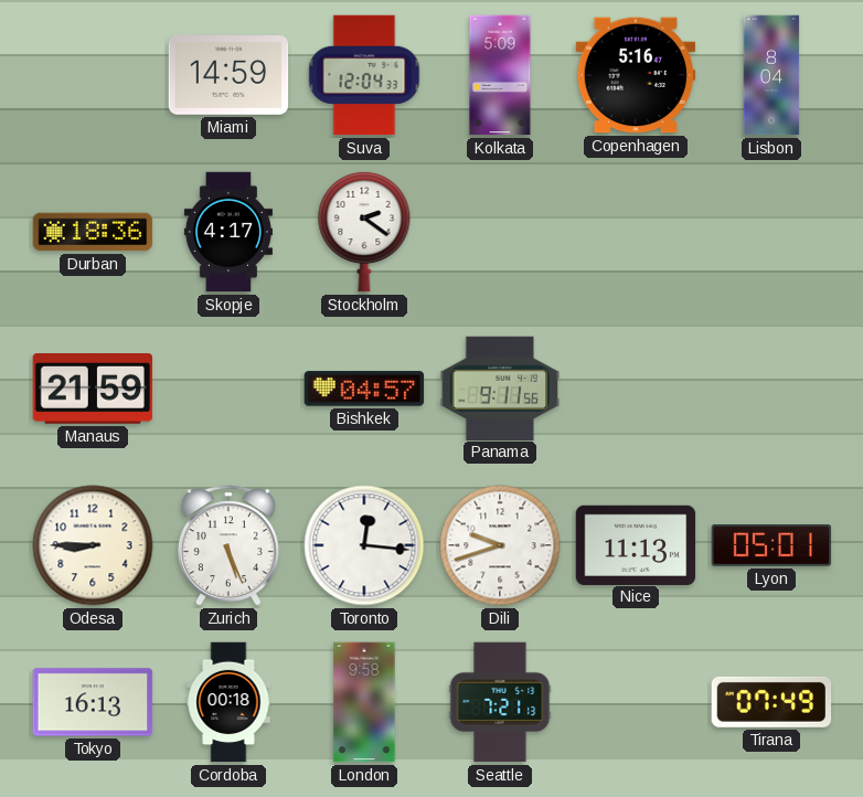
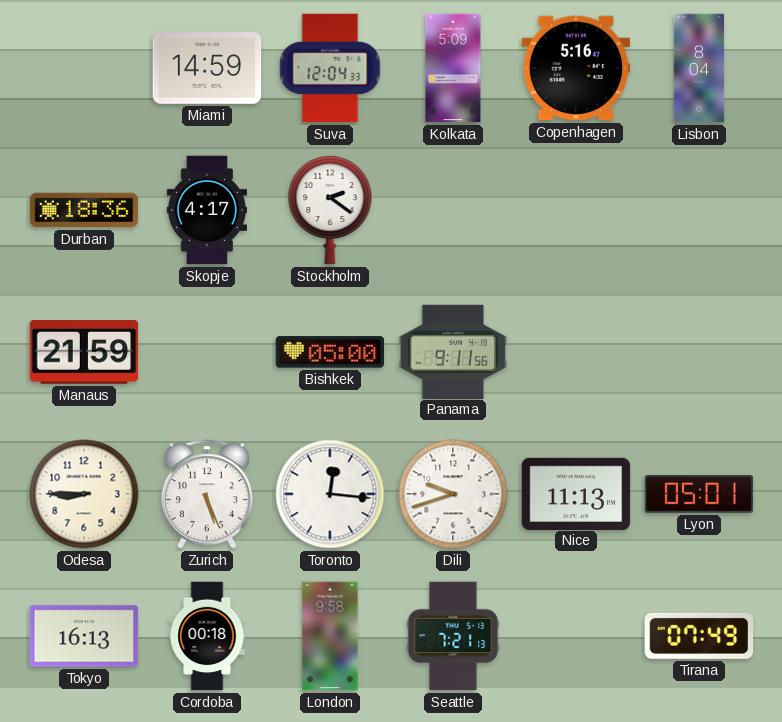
Bishkek: 04:57 -> 05:00
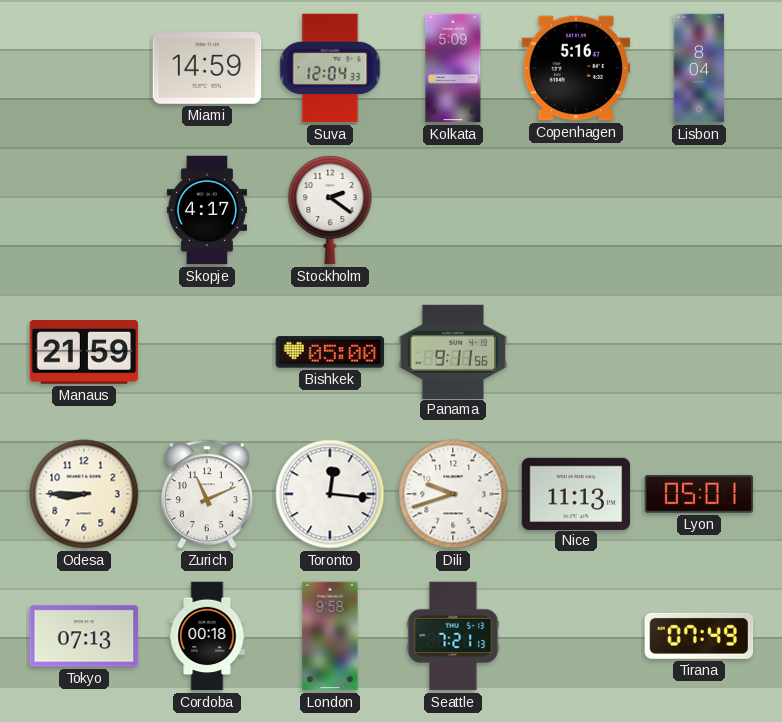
Durban: 18:36 -> none
Zurich: 5:26 -> 11:11
Tokyo: 16:13 -> 07:13
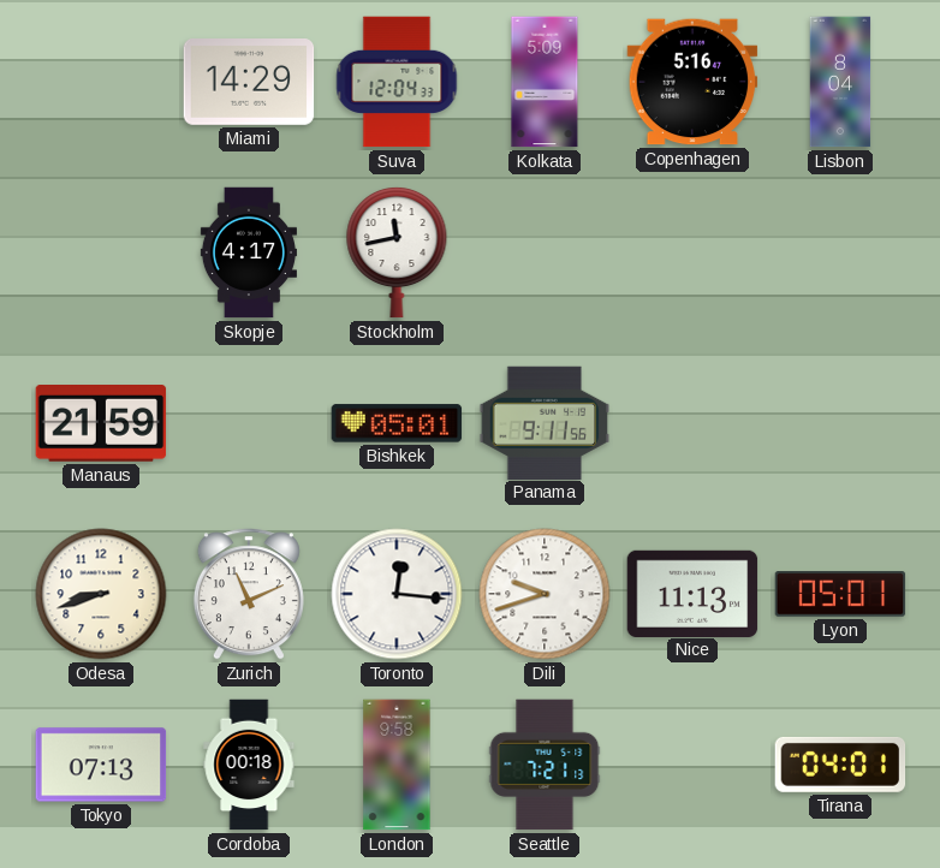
Miami: 14:59 -> 14:29
Stockholm: 2:21 -> 11:43
Bishkek: 05:00 -> 05:01
Odesa: 8:45 -> 8:42
Tirana: 07:49 -> 04:01
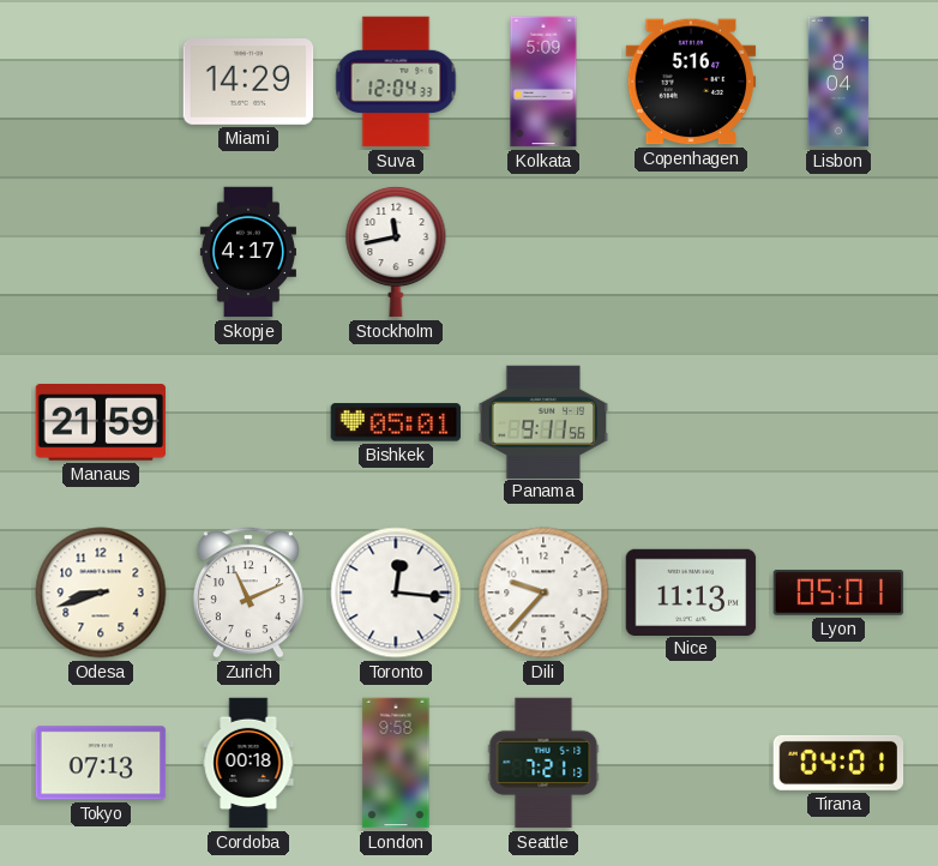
Dili: 9:42 -> 9:37
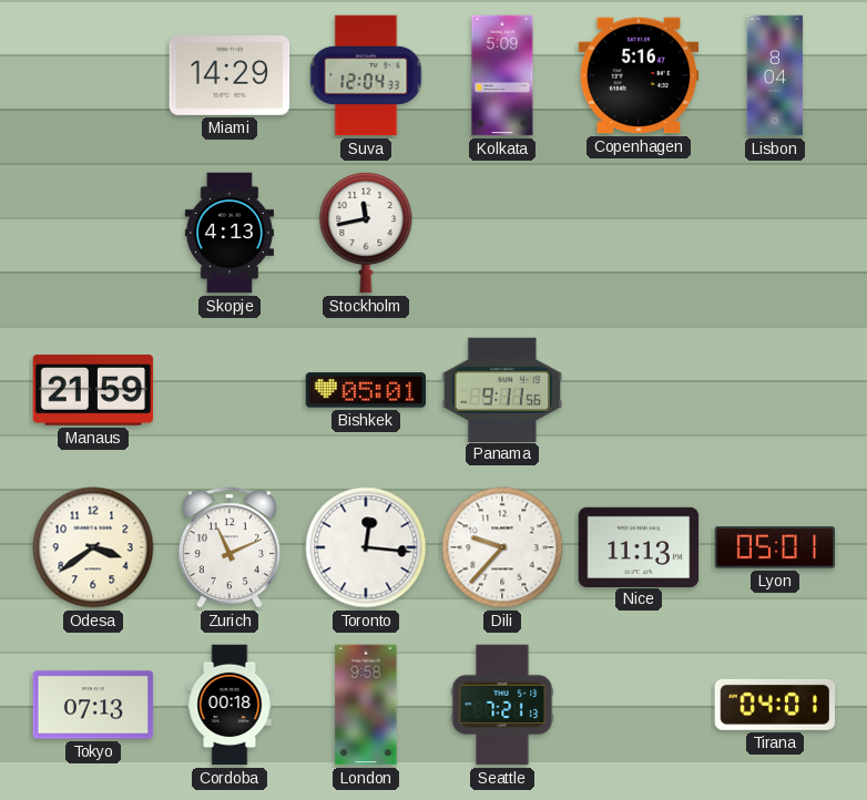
Skopje: 4:17 -> 4:13
Odesa: 8:42 -> 3:39
